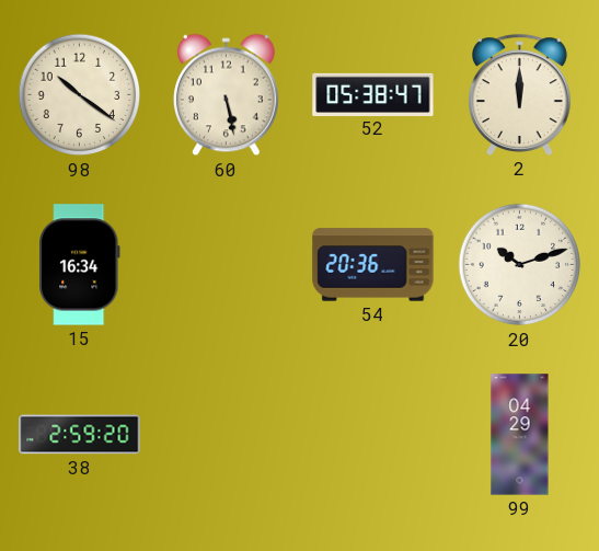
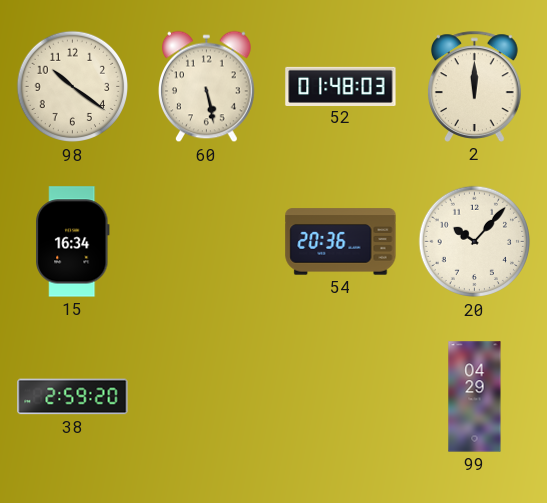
52: 05:38 -> 01:48
20: 10:12 -> 10:07
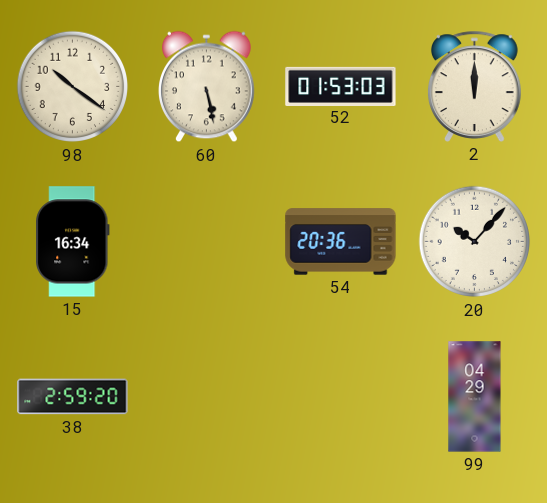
52: 01:48 -> 01:53
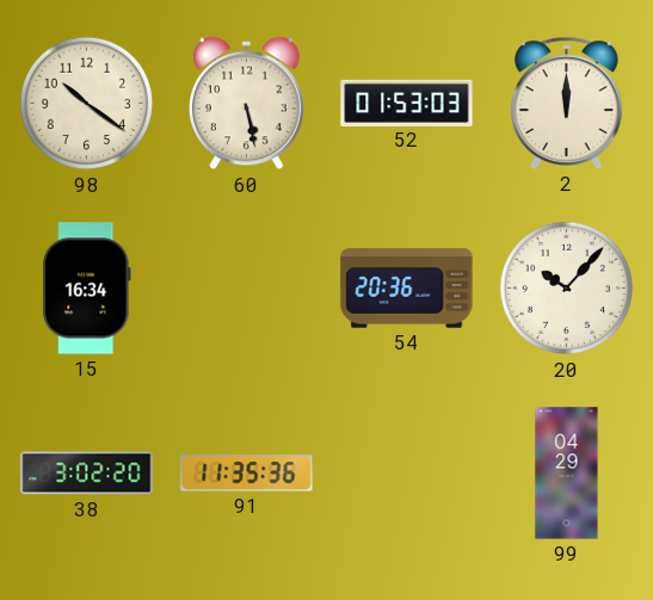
38: 2:59 -> 3:02
91: none -> 11:35
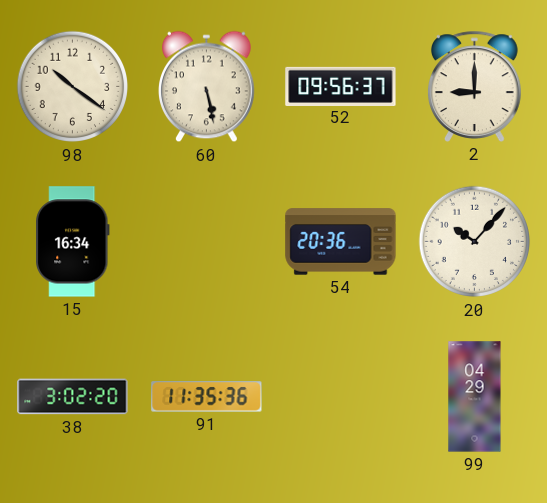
52: 01:53 -> 09:56
2: 12:00 -> 9:00
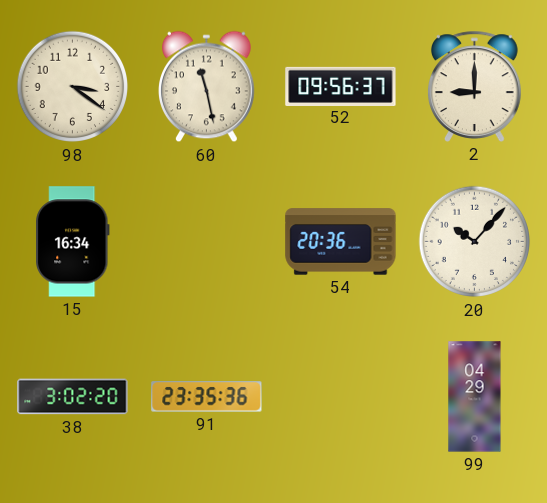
98: 10:21 -> 3:21
60: 5:28 -> 11:28
91: 11:35 -> 23:35
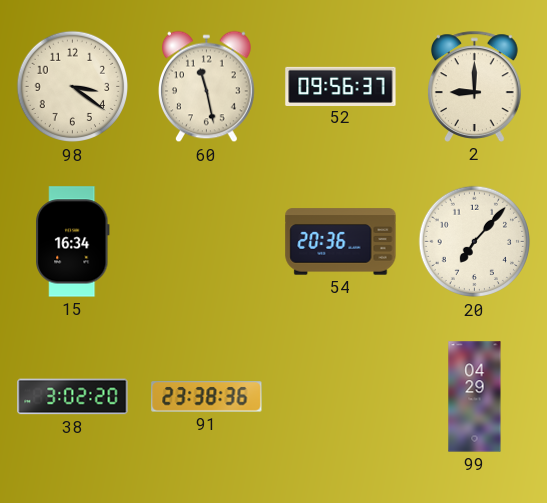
20: 10:07 -> 7:07
91: 23:35 -> 23:38
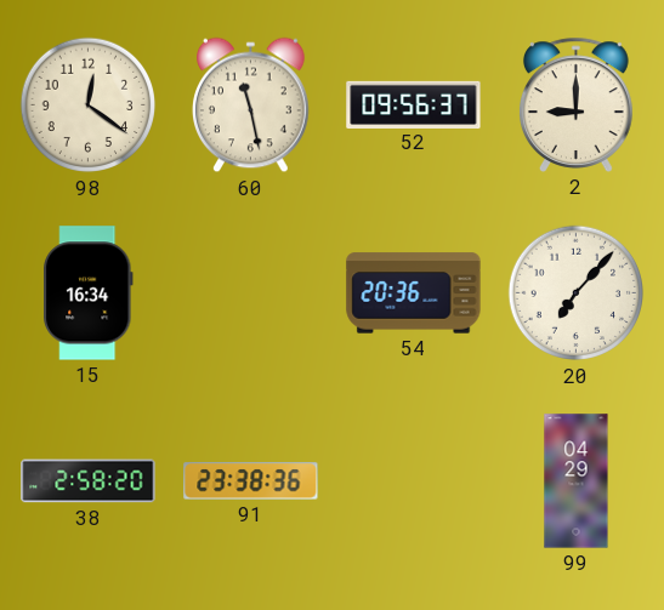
98: 3:21 -> 12:21
38: 3:02 -> 2:58
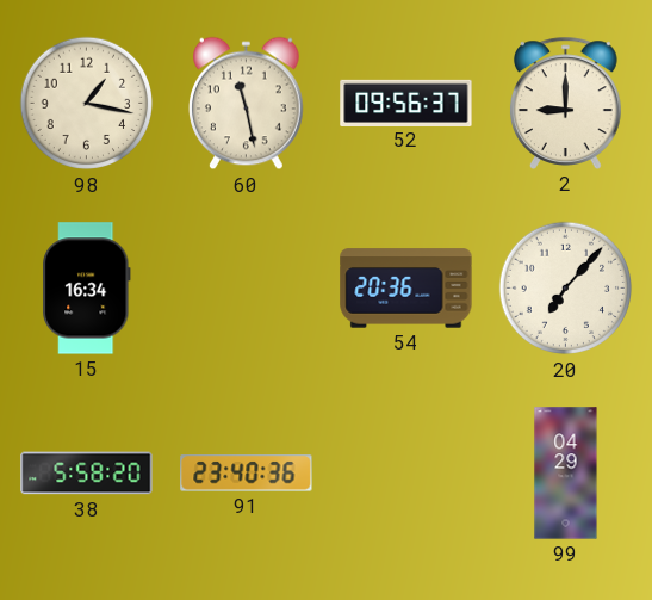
98: 12:21 -> 1:17
38: 2:58 -> 5:58
91: 23:38 -> 23:40
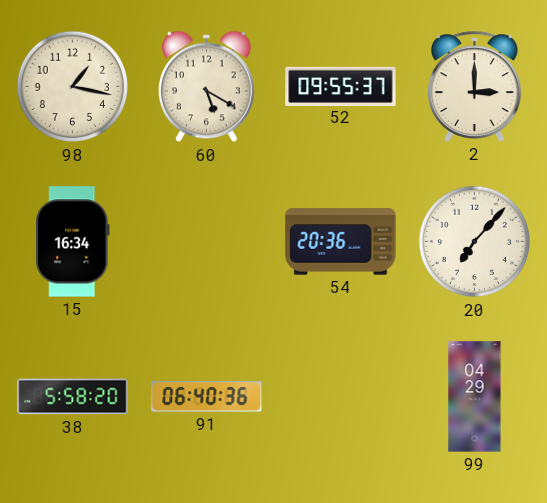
60: 11:28 -> 5:20
52: 09:56 -> 09:55
2: 9:00 -> 3:00
91: 23:40 -> 06:40
